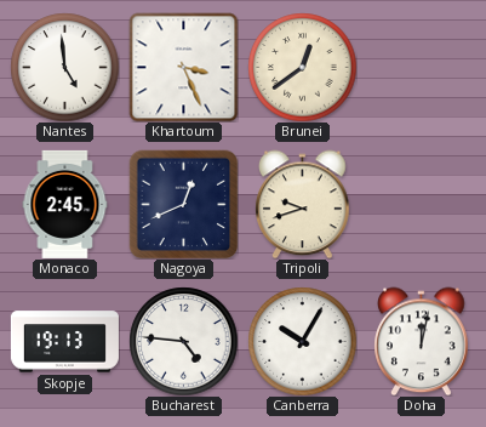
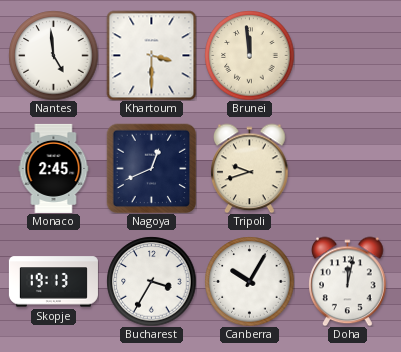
Khartoum: 3:26 -> 3:30
Brunei: 12:39 -> 11:59
Bucharest: 4:46 -> 3:35
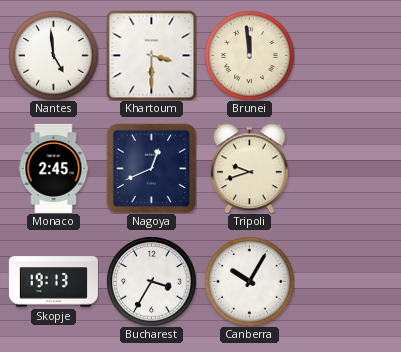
Doha: 12:02 -> none
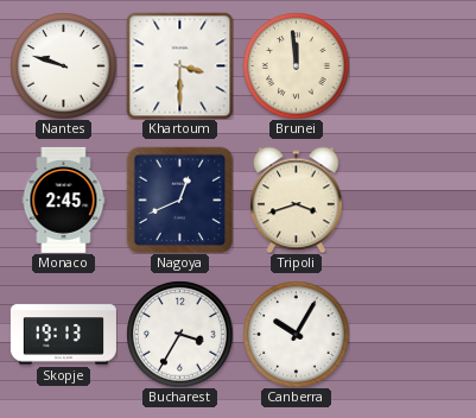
Nantes: 4:59 -> 9:48
Tripoli: 9:42 -> 3:42
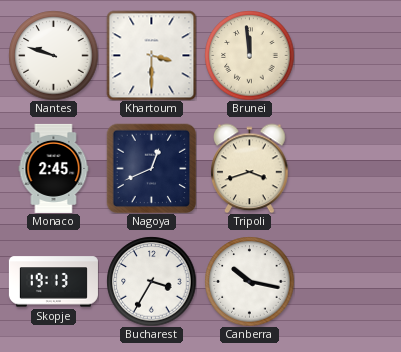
Canberra: 10:05 -> 10:17
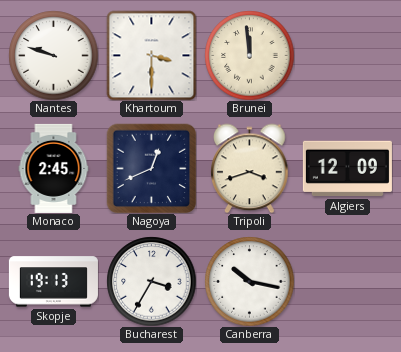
Algiers: none -> 12:09
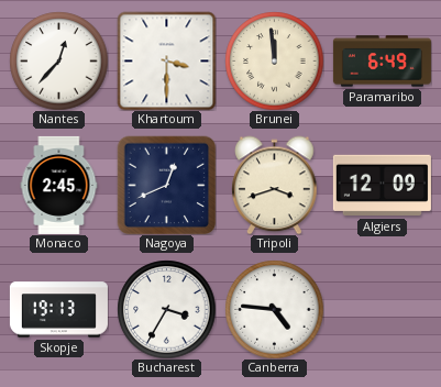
Nantes: 9:48 -> 12:37
Paramaribo: none -> 6:49
Canberra: 10:17 -> 4:46
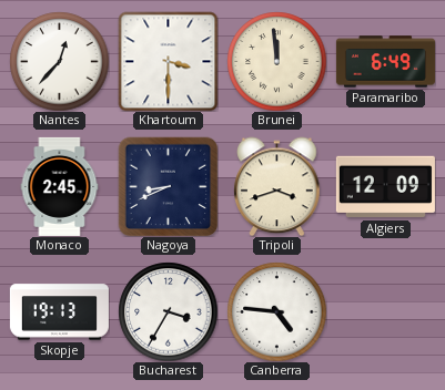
Nagoya: 12:41 -> 8:41
